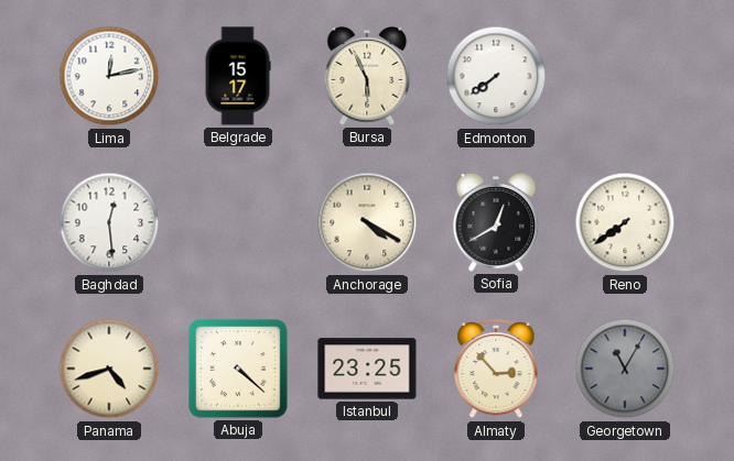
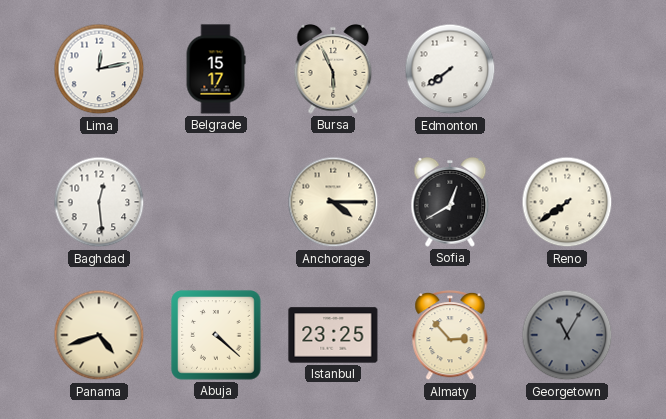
Anchorage: 4:20 -> 4:15
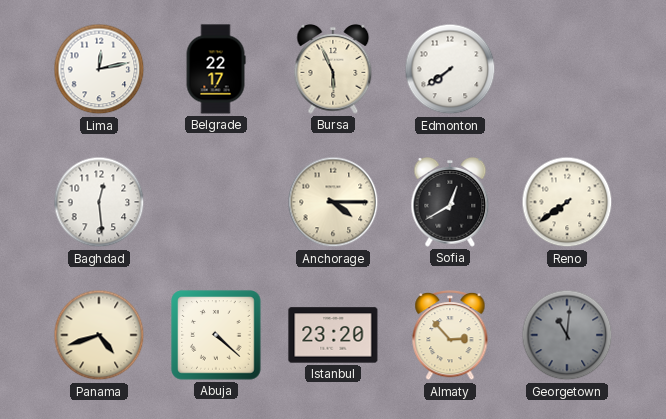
Belgrade: 15:17 -> 22:17
Istanbul: 23:25 -> 23:20
Georgetown: 11:05 -> 11:01
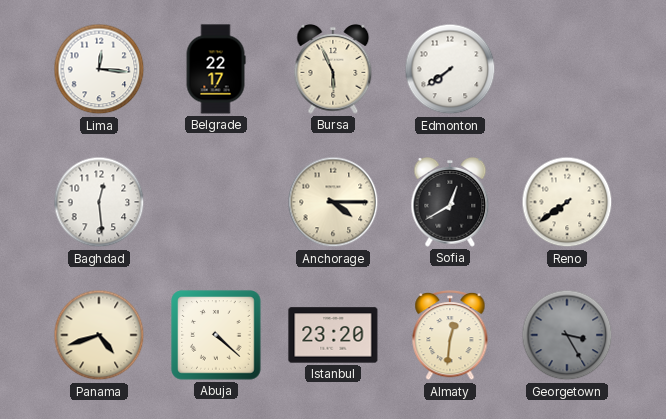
Lima: 12:13 -> 12:16
Almaty: 2:53 -> 12:31
Georgetown: 11:01 -> 3:25
